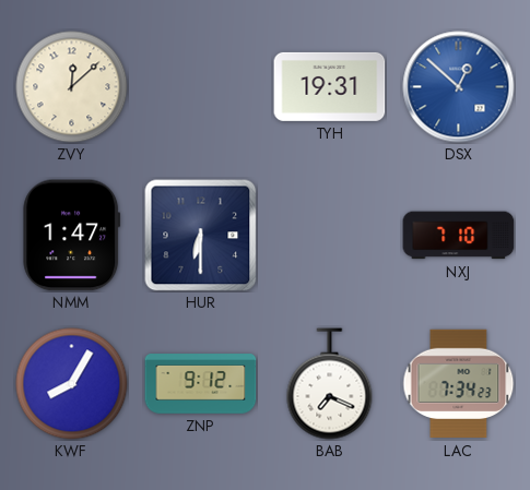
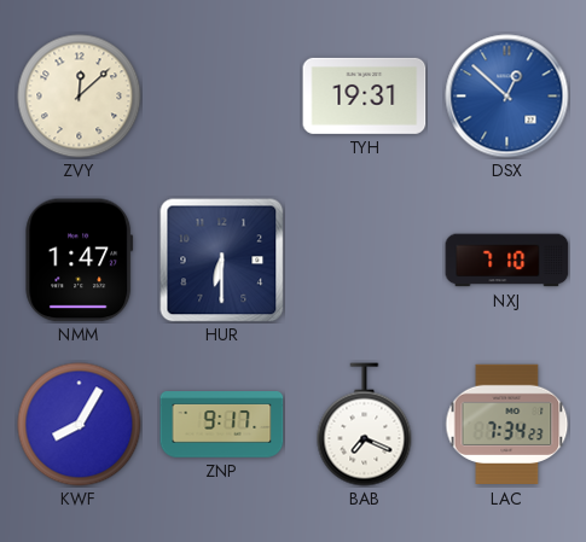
ZNP: 9:12 -> 9:17
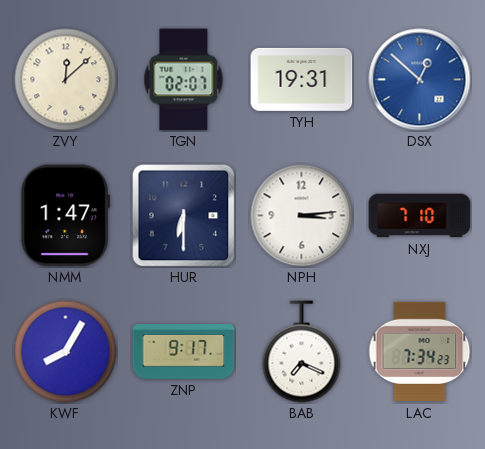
TGN: none -> 02:07
NPH: none -> 3:14
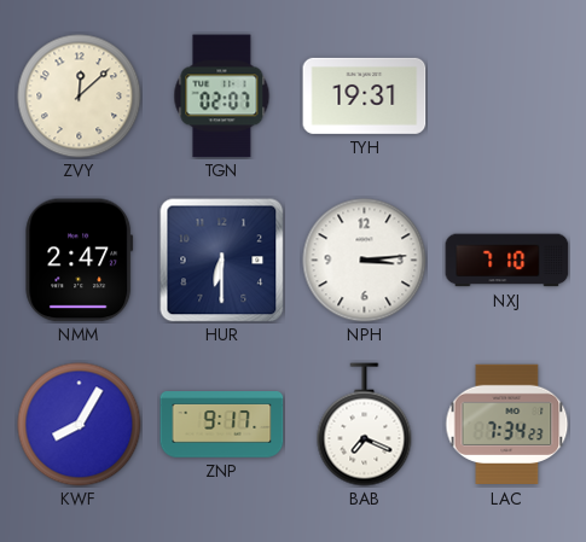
DSX: 12:52 -> none
NMM: 1:47 -> 2:47
